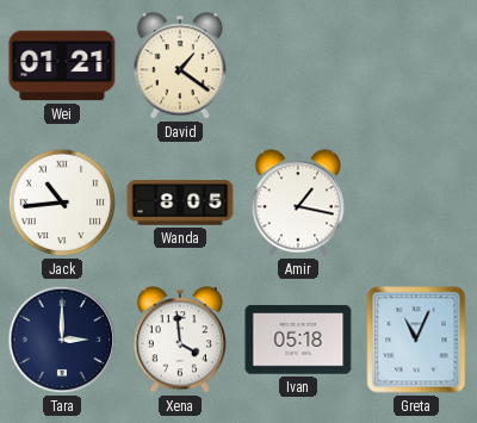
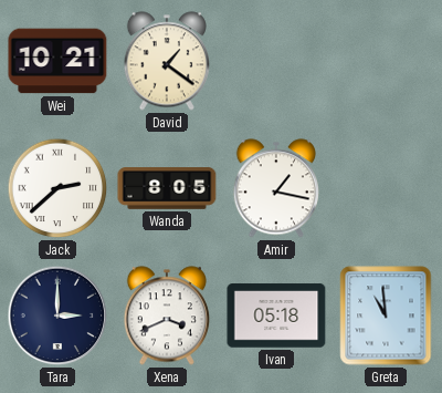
Wei: 01:21 -> 10:21
Jack: 10:44 -> 2:38
Xena: 3:59 -> 3:41
Greta: 11:04 -> 10:59
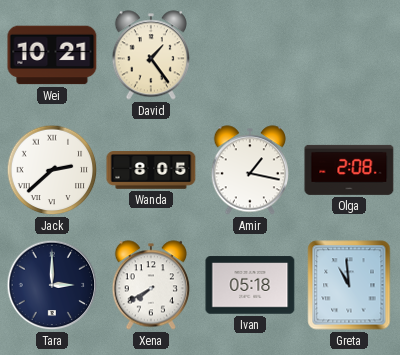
David: 1:21 -> 1:24
Olga: none -> 2:08
Xena: 3:41 -> 7:40
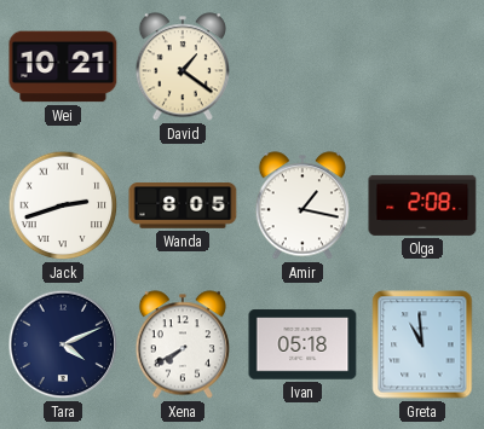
David: 1:24 -> 1:21
Jack: 2:38 -> 2:42
Tara: 3:00 -> 4:11
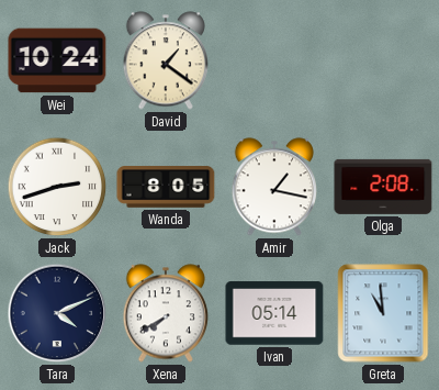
Wei: 10:21 -> 10:24
Ivan: 05:18 -> 05:14
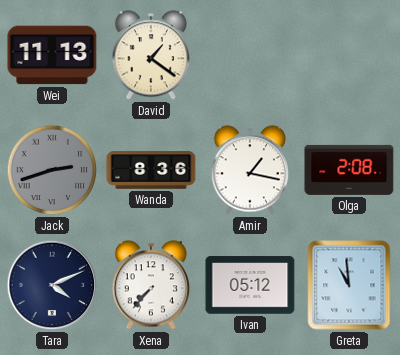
Wei: 10:24 -> 11:13
Jack dial: white -> grey
Wanda: 8:05 -> 8:36
Xena: 7:40 -> 7:37
Ivan: 05:14 -> 05:12
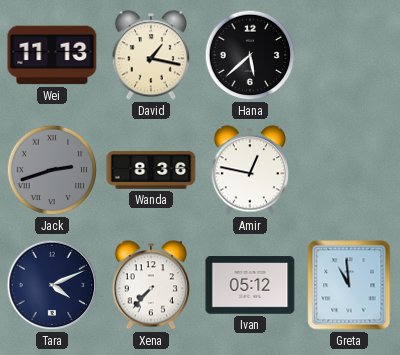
David: 1:21 -> 1:17
Hana: none -> 5:38
Amir: 1:17 -> 12:47
Olga: 2:08 -> none
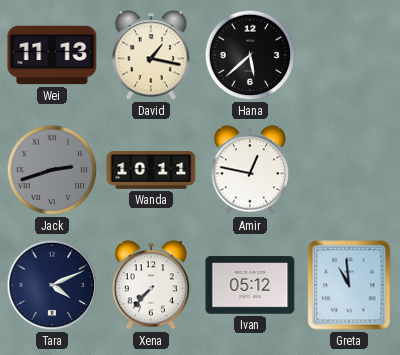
Wanda: 8:36 -> 10:11
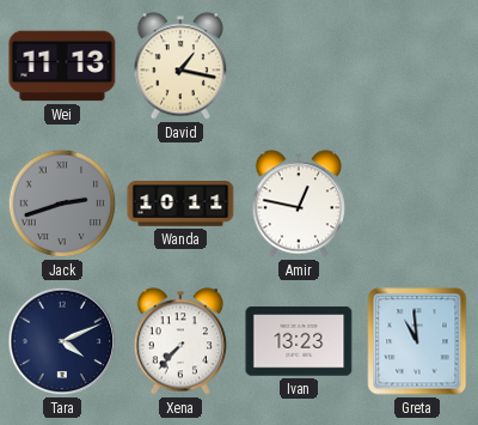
Hana: 5:38 -> none
Ivan: 05:12 -> 13:23
